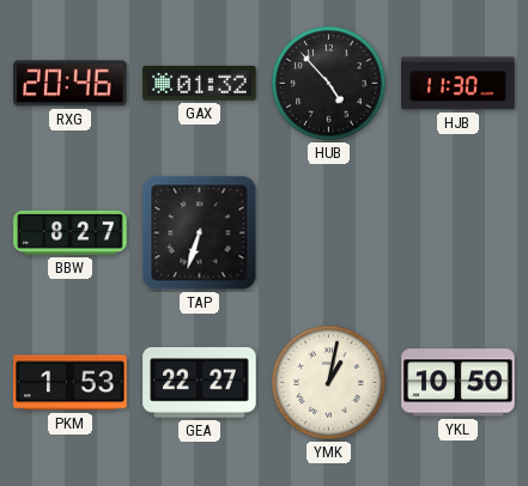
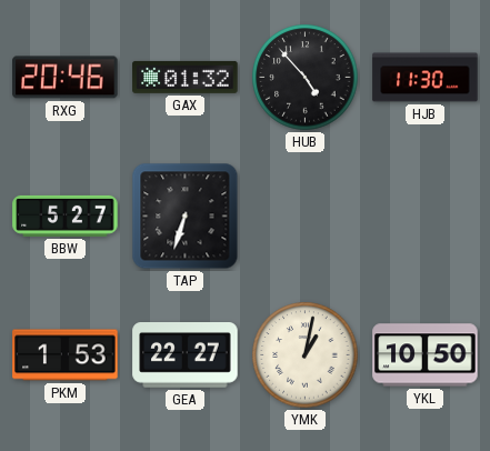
BBW: 8:27 -> 5:27
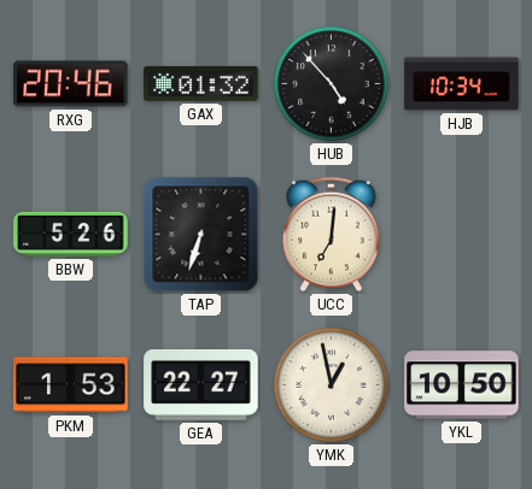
HJB: 11:30 -> 10:34
BBW: 5:27 -> 5:26
UCC: none -> 7:01
YMK: 1:02 -> 12:58
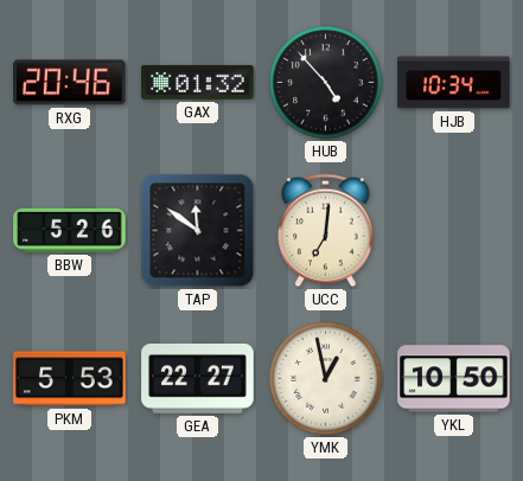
TAP: 6:33 -> 11:51
PKM: 1:53 -> 5:53
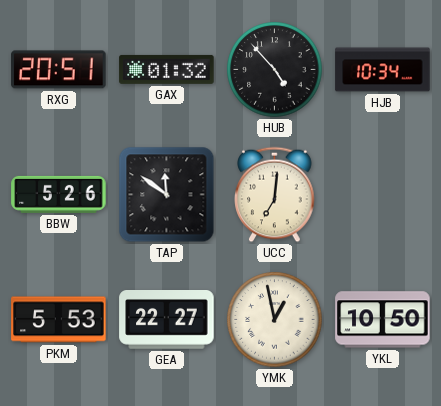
RXG: 20:46 -> 20:51
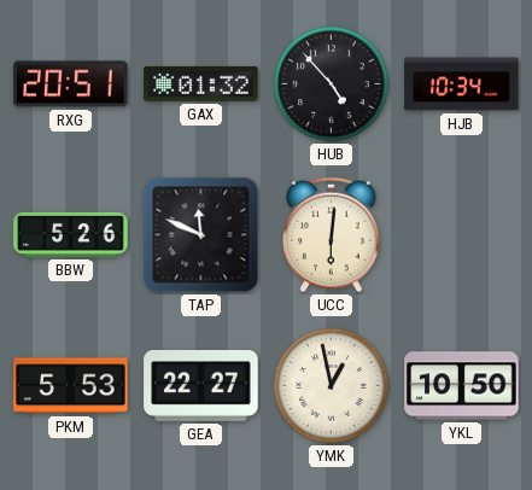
TAP: 11:51 -> 11:49
UCC: 7:01 -> 6:01
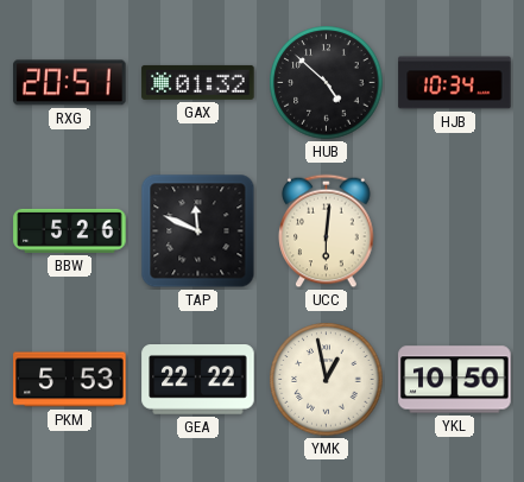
HUB: 4:53 -> 4:52
GEA: 22:27 -> 22:22
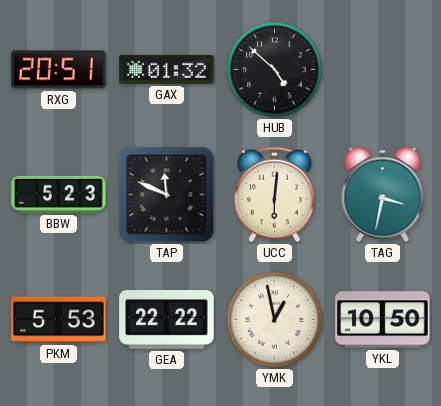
HJB: 10:34 -> none
BBW: 5:26 -> 5:23
TAG: none -> 3:32
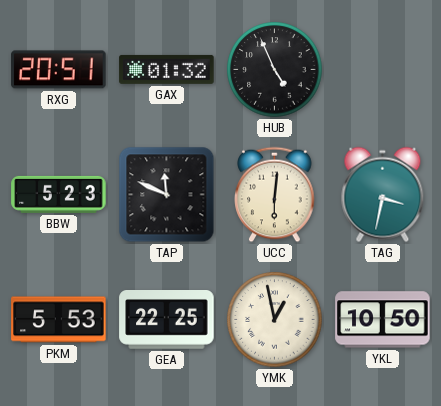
HUB: 4:52 -> 4:56
GEA: 22:22 -> 22:25
